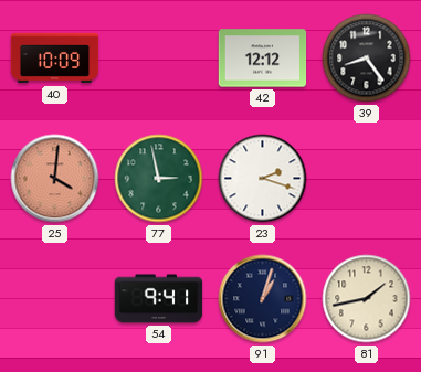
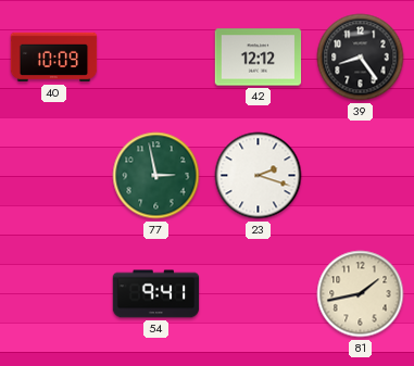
25: 4:01 -> none
91: 1:03 -> none
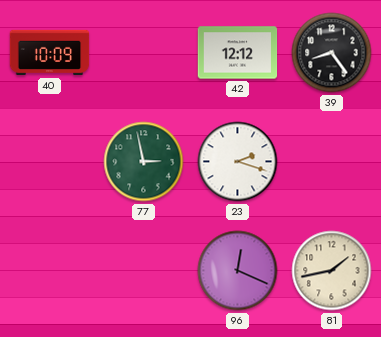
54: 9:41 -> none
96: none -> 12:19
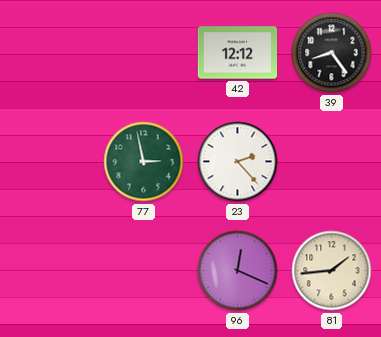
40: 10:09 -> none
23: 2:18 -> 2:23
81: 1:43 -> 1:44
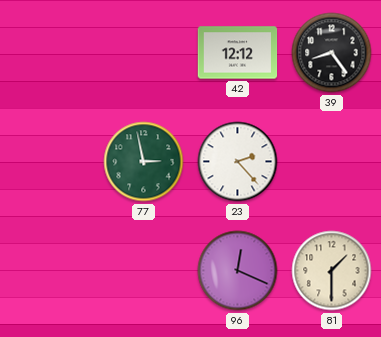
81: 1:44 -> 1:30
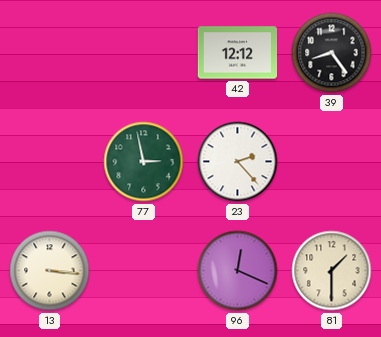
13: none -> 3:16
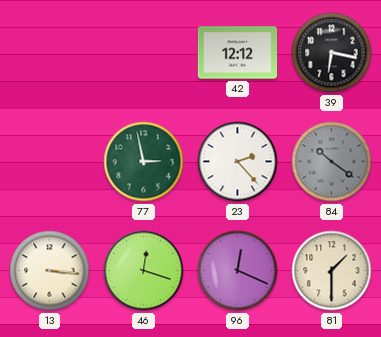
39: 8:24 -> 6:17
84: none -> 10:21
46: none -> 12:18
